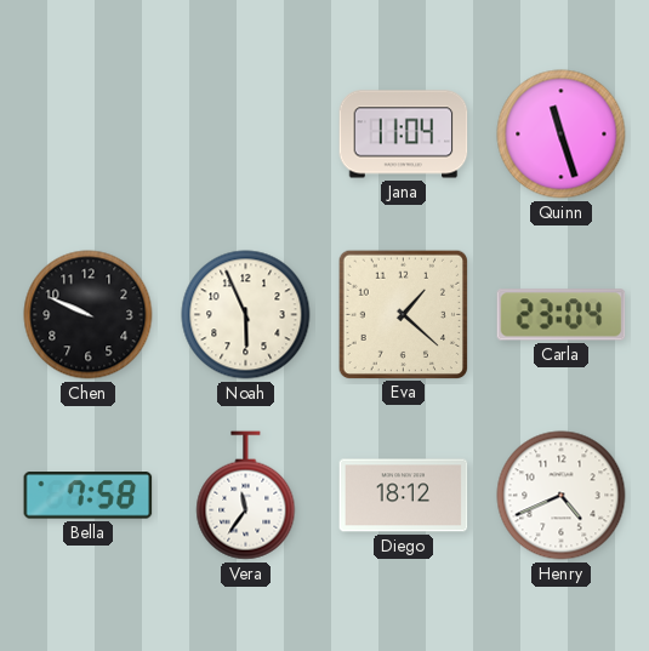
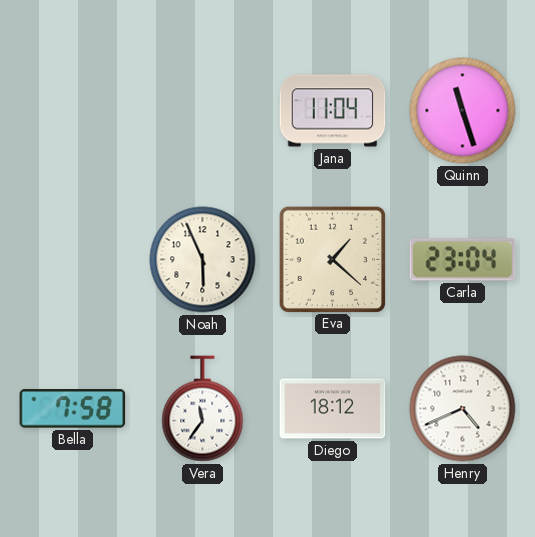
Chen: 9:49 -> none
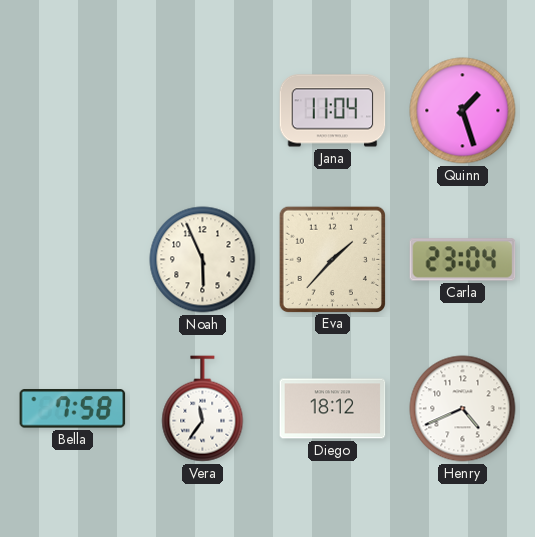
Quinn: 11:27 -> 1:27
Eva: 1:22 -> 1:37
